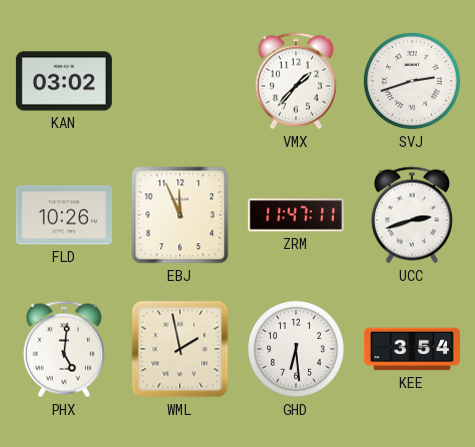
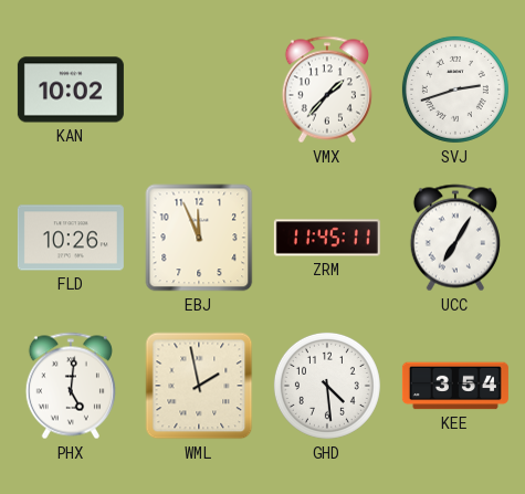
KAN: 03:02 -> 10:02
ZRM: 11:47 -> 11:45
UCC: 2:42 -> 7:05
GHD: 6:29 -> 4:29
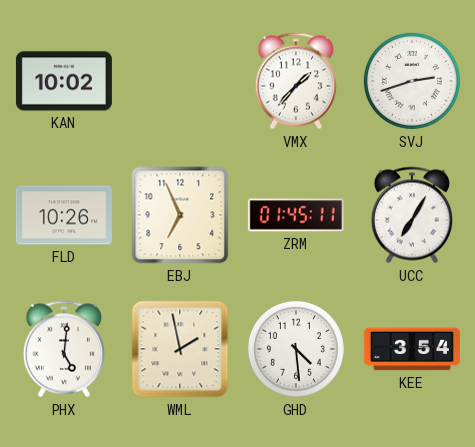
EBJ: 11:56 -> 6:56
ZRM: 11:45 -> 01:45
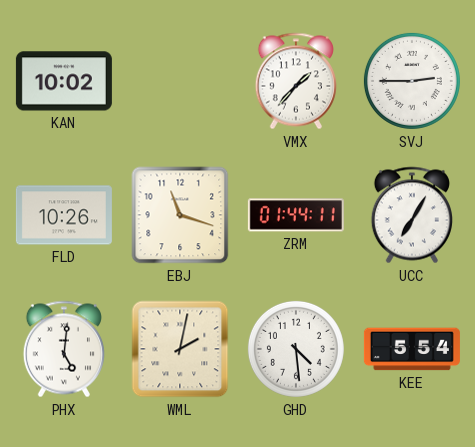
SVJ: 2:42 -> 2:45
EBJ: 6:56 -> 11:18
ZRM: 01:45 -> 01:44
WML: 1:58 -> 2:02
KEE: 3:54 -> 5:54
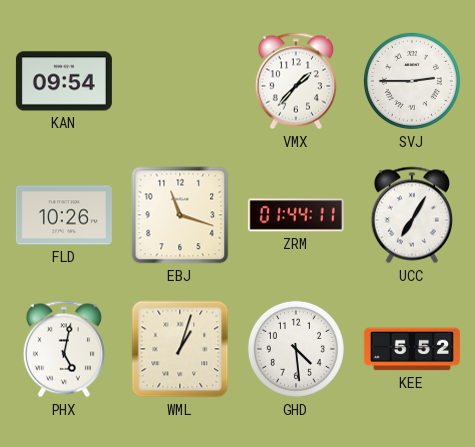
KAN: 10:02 -> 09:54
PHX: 5:01 -> 5:02
WML: 2:02 -> 1:03
KEE: 5:54 -> 5:52
